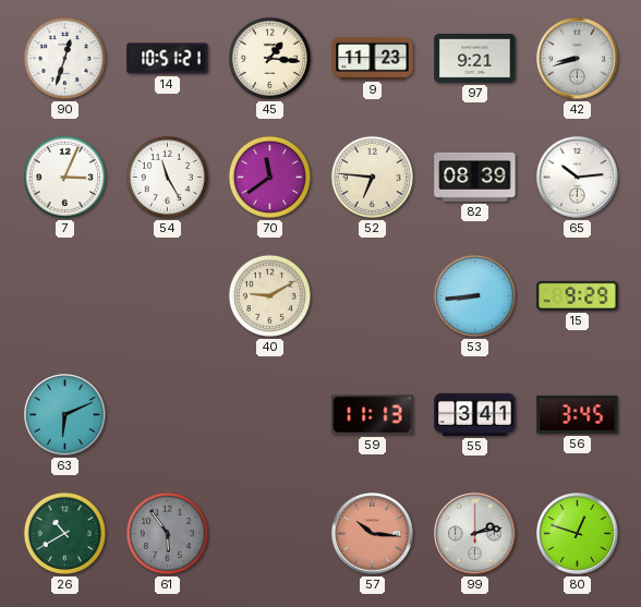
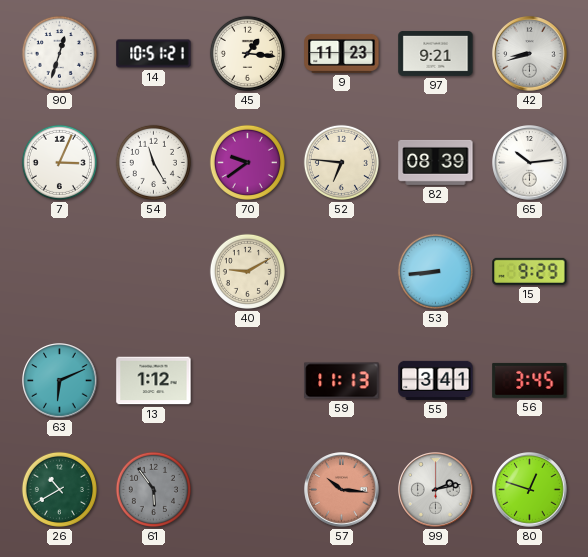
70: 11:39 -> 9:39
13: none -> 1:12
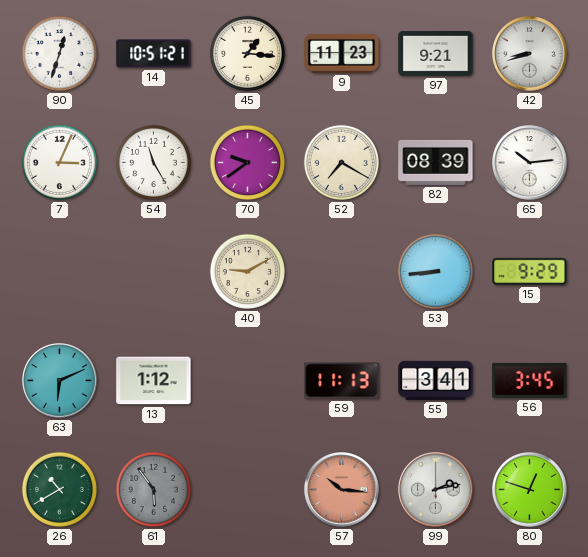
52: 6:46 -> 7:20
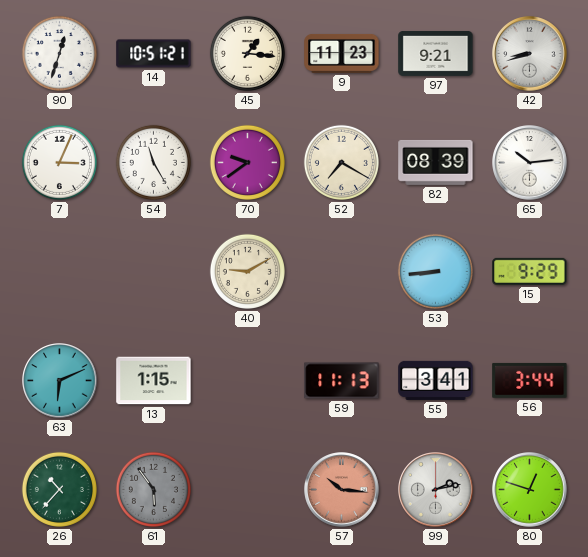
13: 1:12 -> 1:15
56: 3:45 -> 3:44
26: 10:40 -> 10:37
